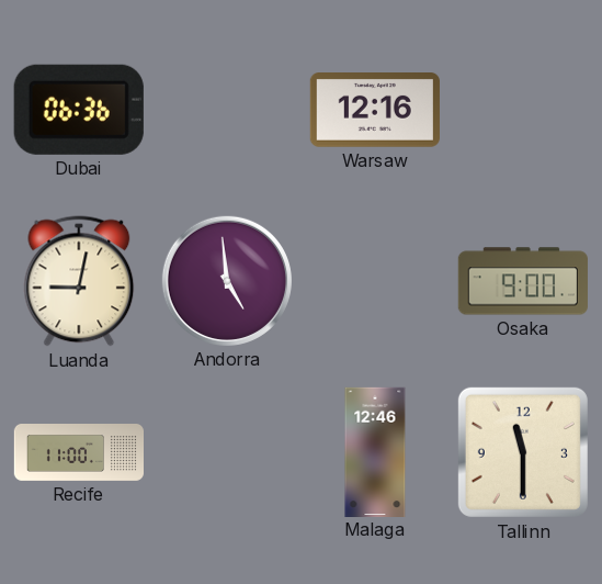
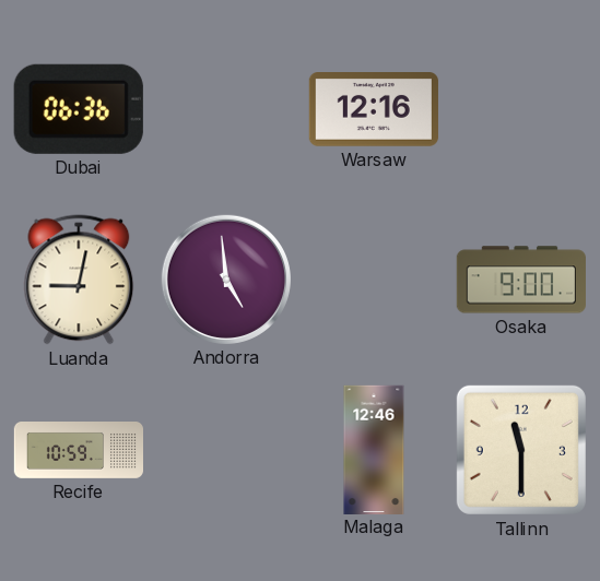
Recife: 11:00 -> 10:59
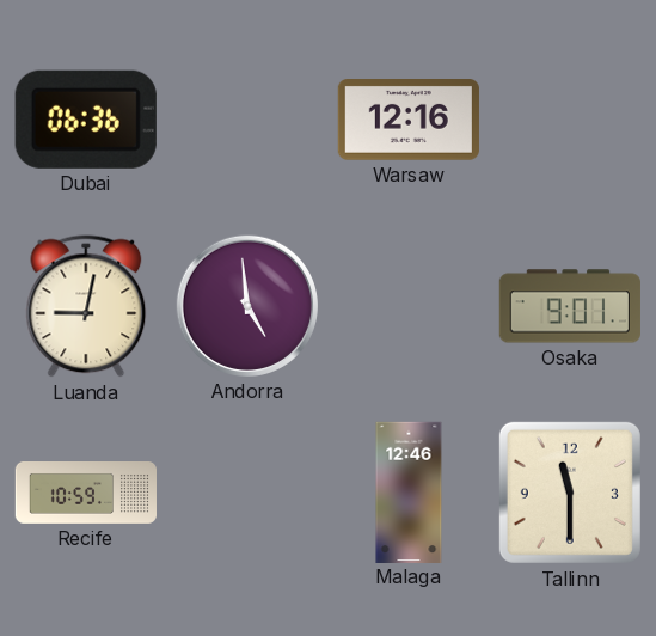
Osaka: 9:00 -> 9:01
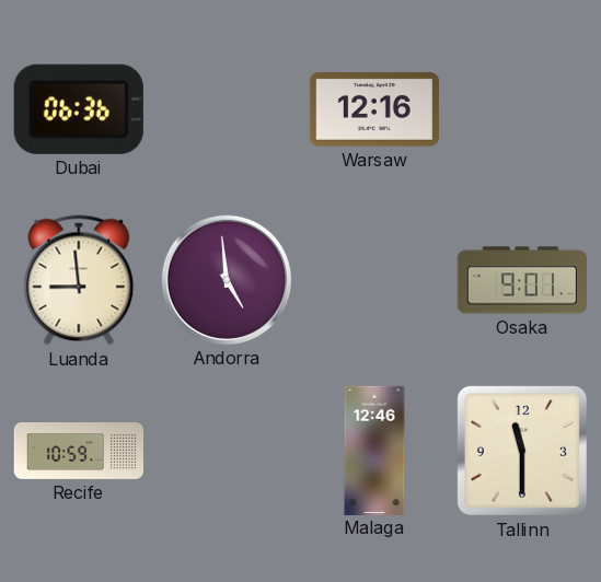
Luanda: 9:02 -> 8:59
